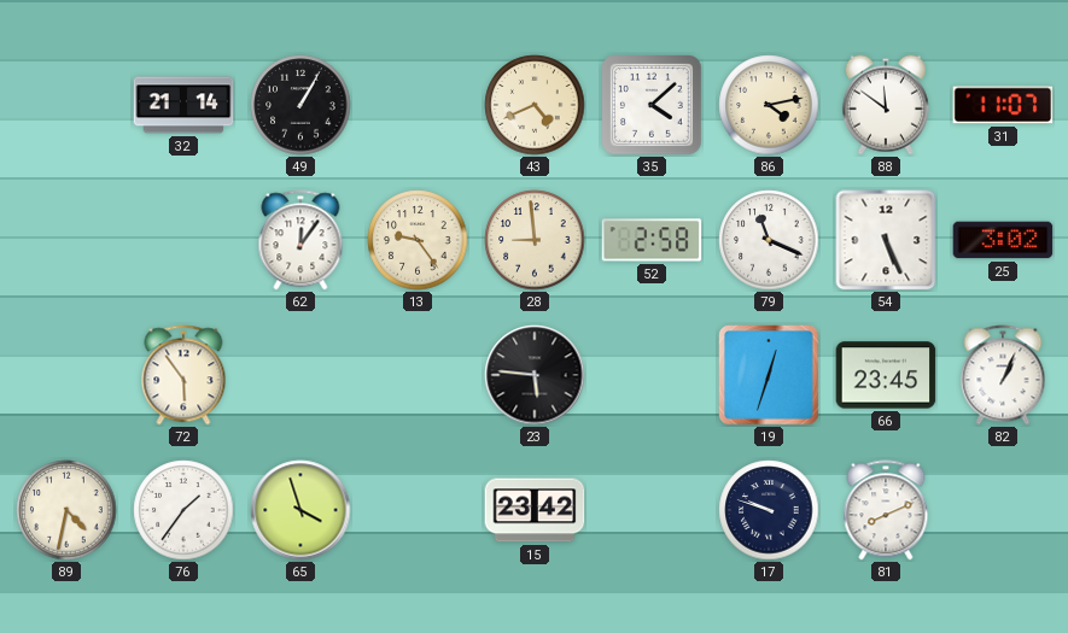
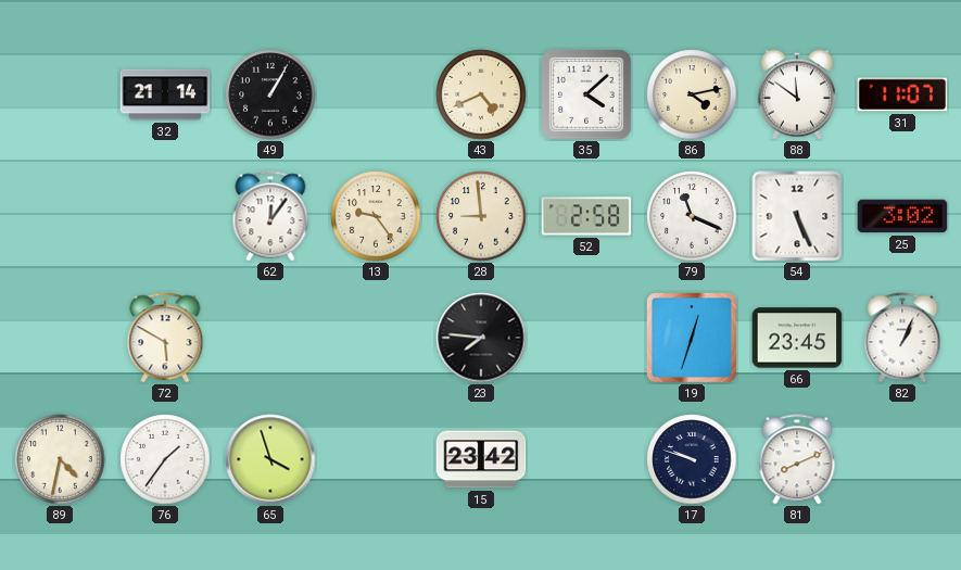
72: 5:54 -> 5:50
23: 5:46 -> 7:46
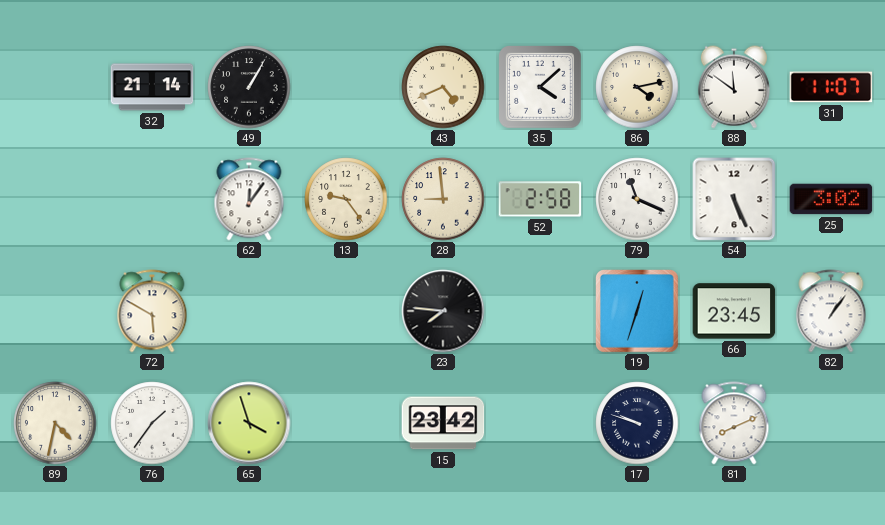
82: 1:04 -> 1:06
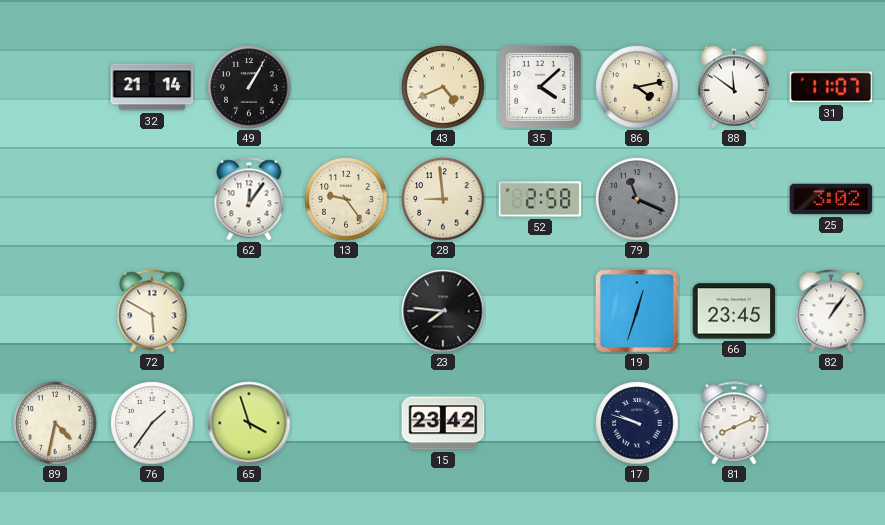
79 dial: white -> grey
54: 5:26 -> none
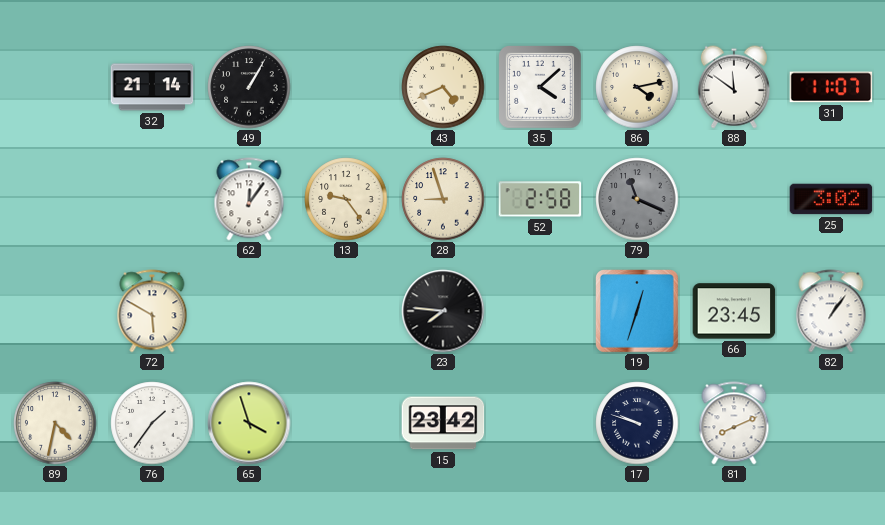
28: 8:59 -> 8:57
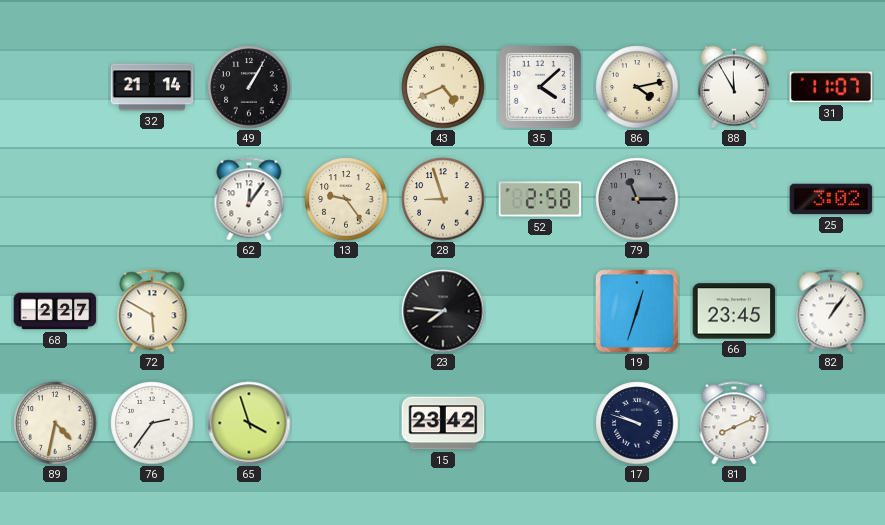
88: 11:51 -> 11:55
79: 11:19 -> 11:15
68: none -> 2:27
76: 1:36 -> 2:36
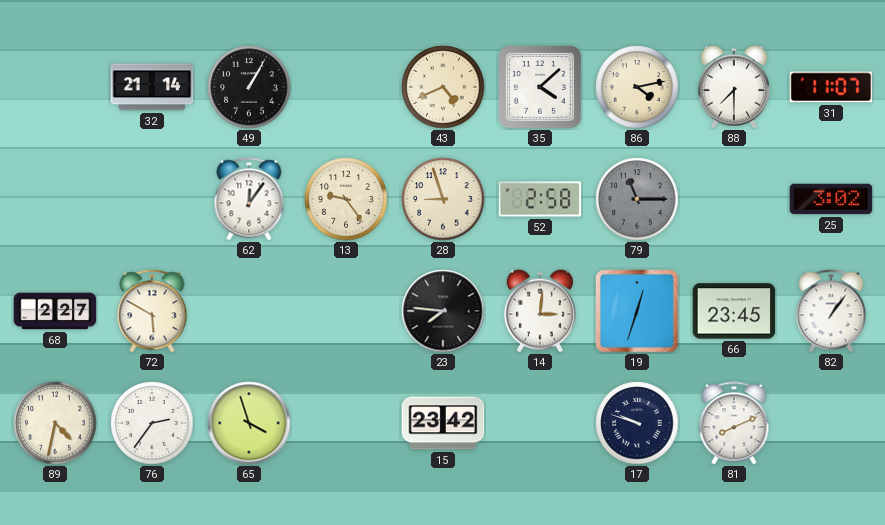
88: 11:55 -> 7:30
14: none -> 3:01
